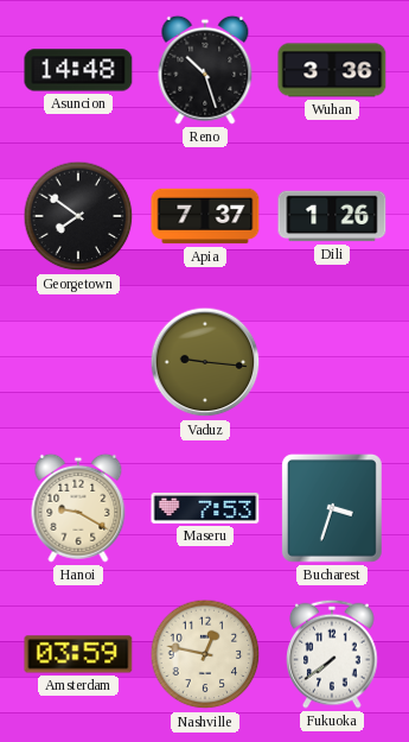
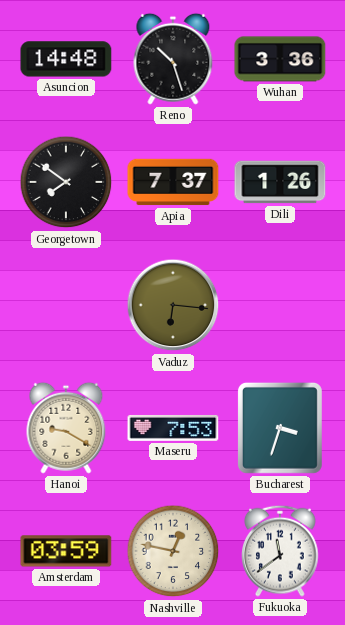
Vaduz: 9:16 -> 6:16
Fukuoka: 7:39 -> 11:39
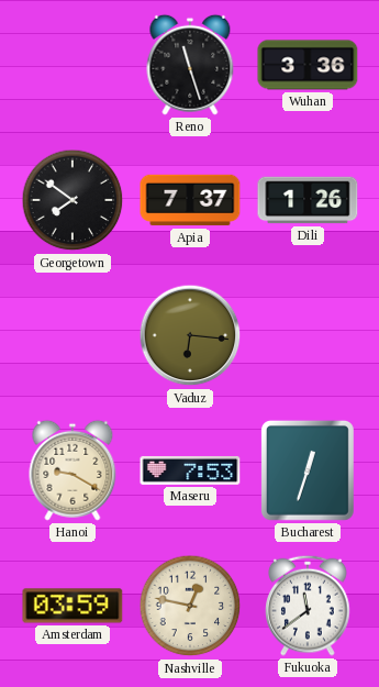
Asuncion: 14:48 -> none
Reno: 10:27 -> 11:27
Bucharest: 3:33 -> 12:33
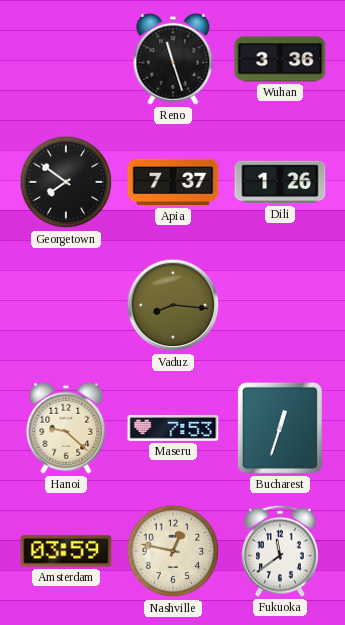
Vaduz: 6:16 -> 8:16
Hanoi: 9:20 -> 9:22
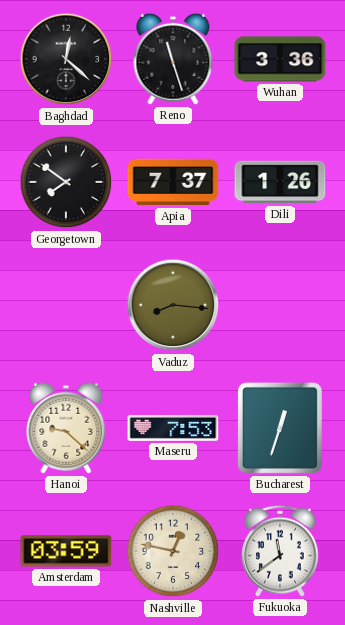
Baghdad: none -> 12:22
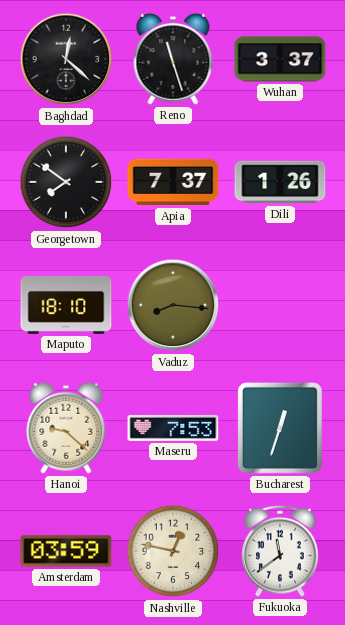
Wuhan: 3:36 -> 3:37
Maputo: none -> 18:10
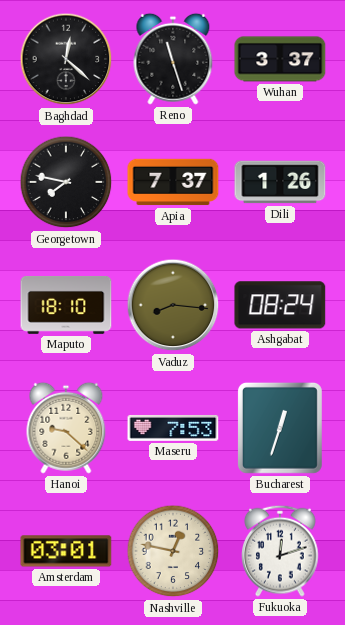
Georgetown: 7:51 -> 7:47
Ashgabat: none -> 08:24
Amsterdam: 03:59 -> 03:01
Fukuoka: 11:39 -> 12:12
